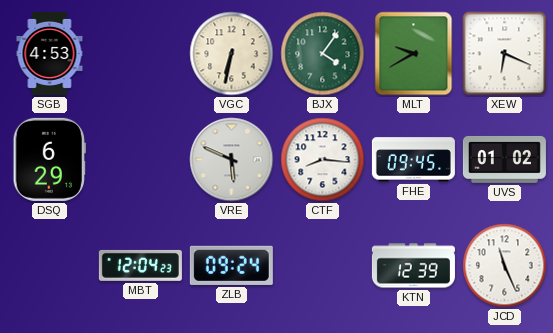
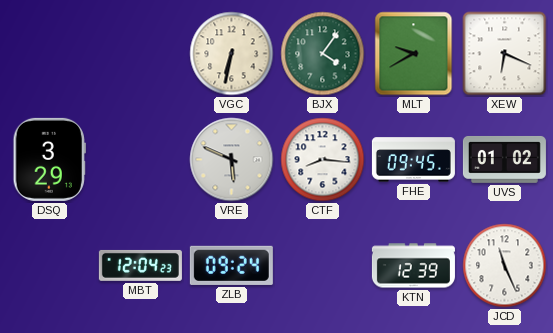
SGB: 4:53 -> none
DSQ: 6:29 -> 3:29
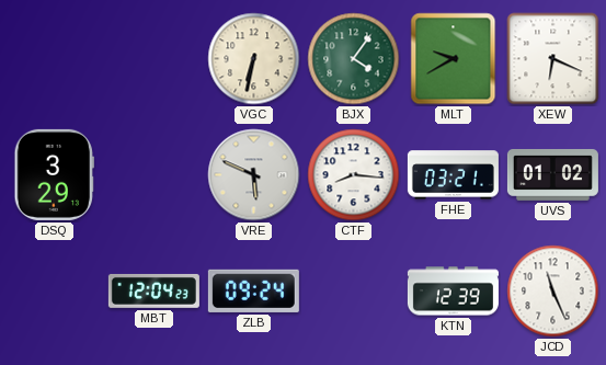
FHE: 09:45 -> 03:21
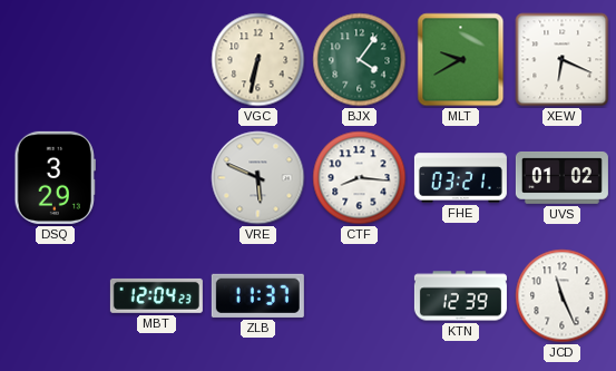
ZLB: 09:24 -> 11:37
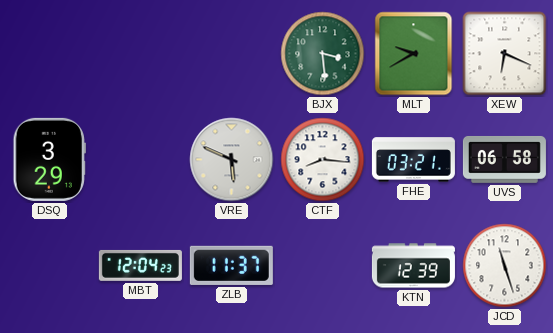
VGC: 6:32 -> none
BJX: 4:06 -> 3:29
UVS: 01:02 -> 06:58
JCD: 11:26 -> 11:27
